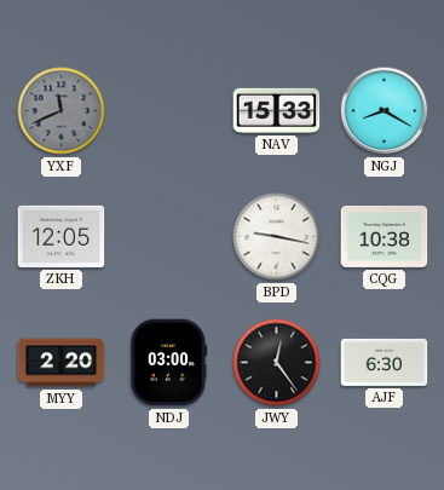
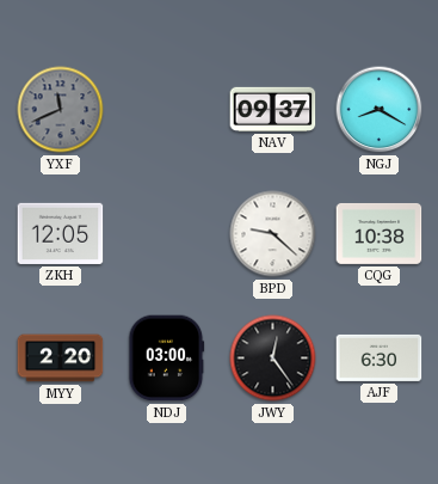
NAV: 15:33 -> 09:37
BPD: 9:17 -> 9:22
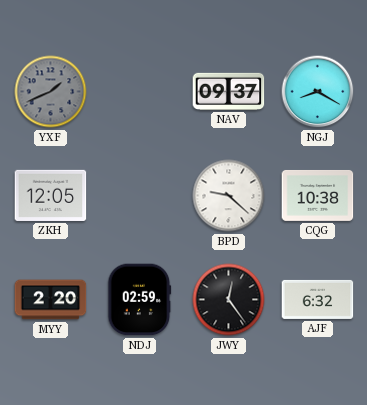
YXF: 11:41 -> 1:41
NDJ: 03:00 -> 02:59
AJF: 6:30 -> 6:32
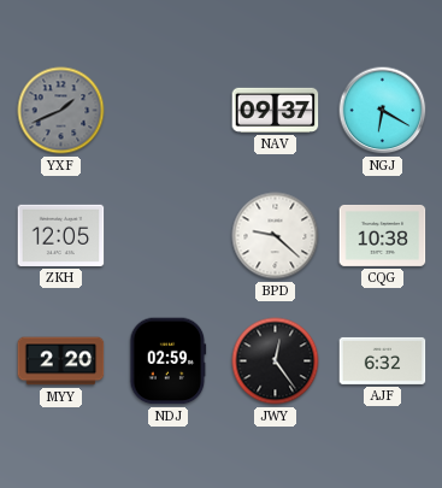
NGJ: 8:20 -> 6:20
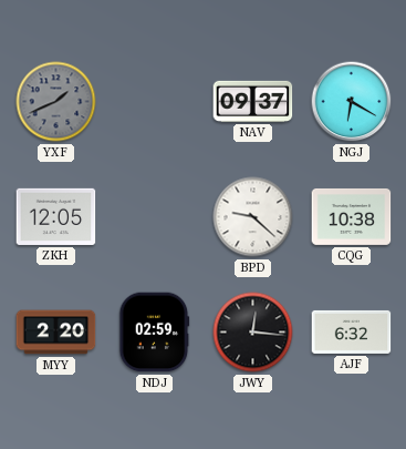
JWY: 12:24 -> 12:16
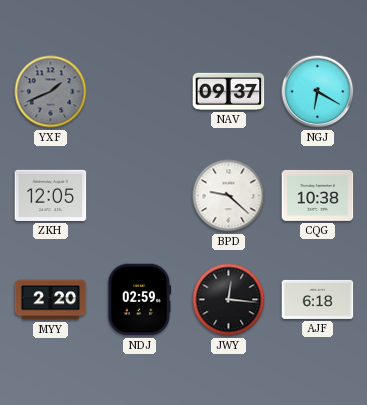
AJF: 6:32 -> 6:18
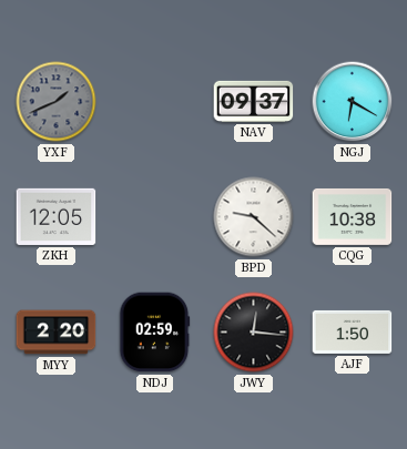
AJF: 6:18 -> 1:50
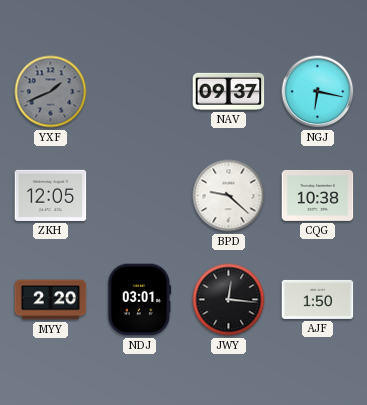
NGJ: 6:20 -> 6:17
NDJ: 02:59 -> 03:01
